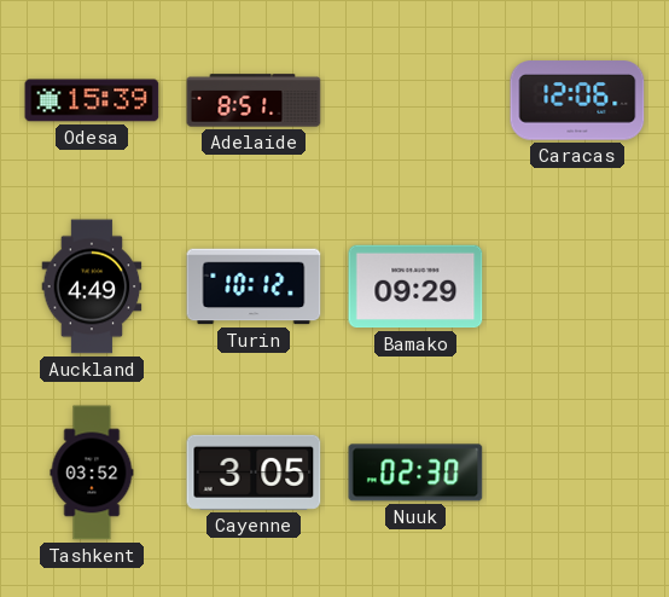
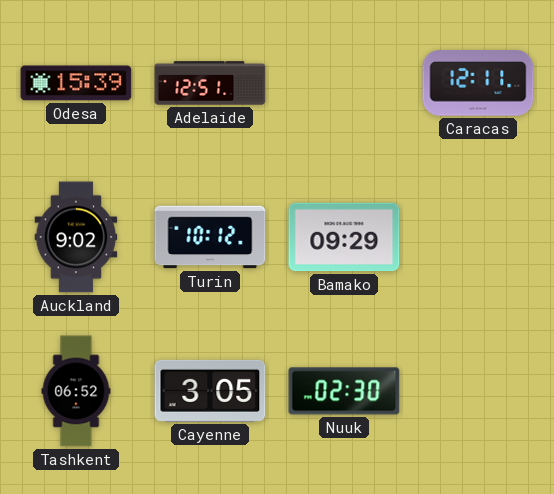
Adelaide: 8:51 -> 12:51
Caracas: 12:06 -> 12:11
Auckland: 4:49 -> 9:02
Tashkent: 03:52 -> 06:52
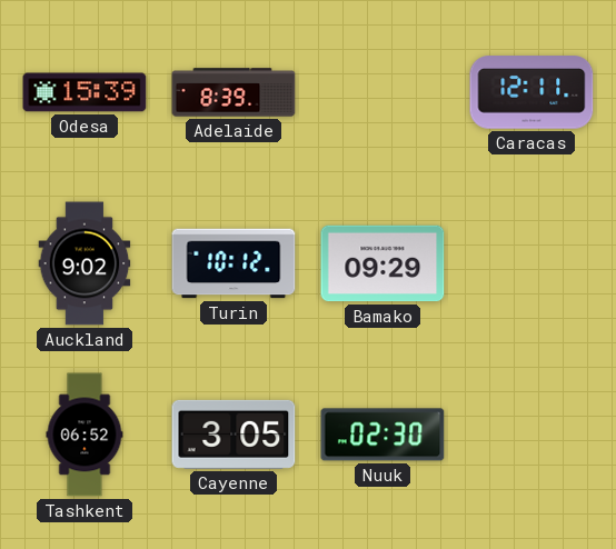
Adelaide: 12:51 -> 8:39
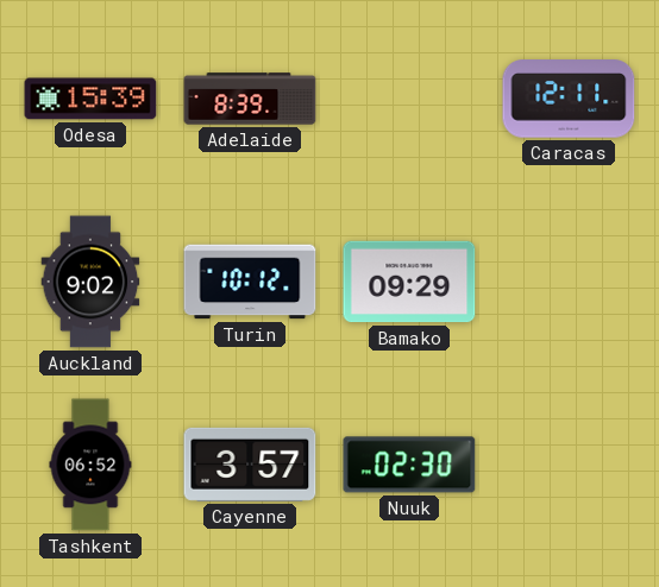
Cayenne: 3:05 -> 3:57
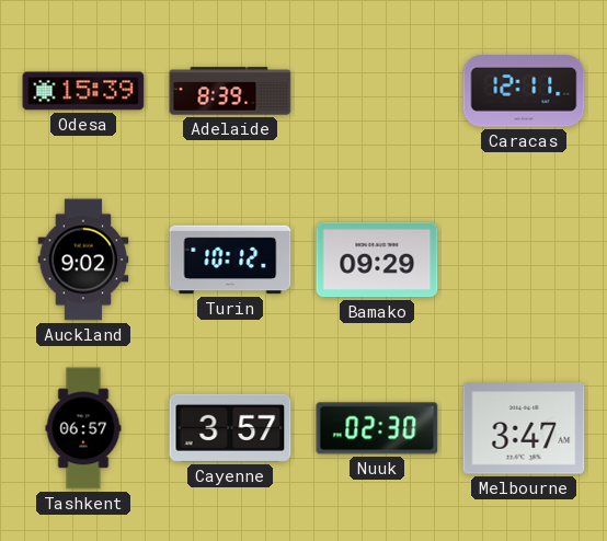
Tashkent: 06:52 -> 06:57
Melbourne: none -> 3:47
